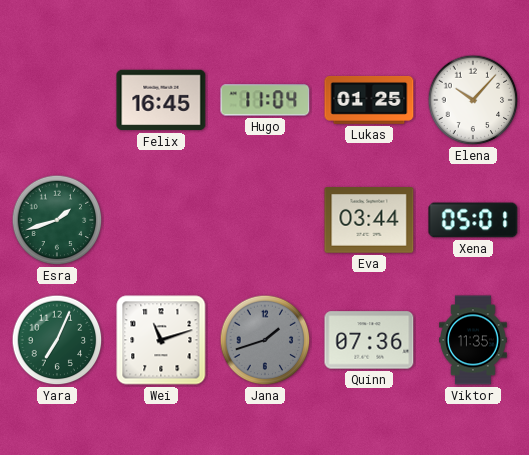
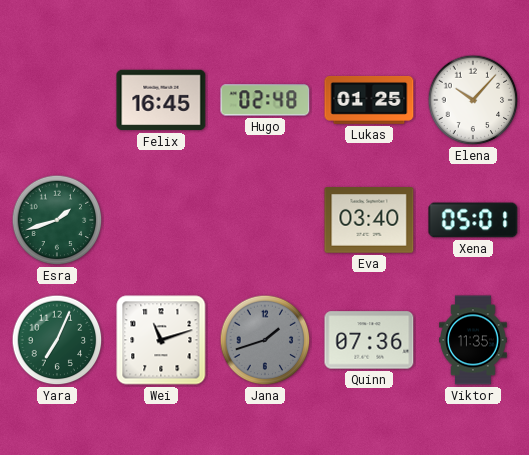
Hugo: 11:04 -> 02:48
Eva: 03:44 -> 03:40
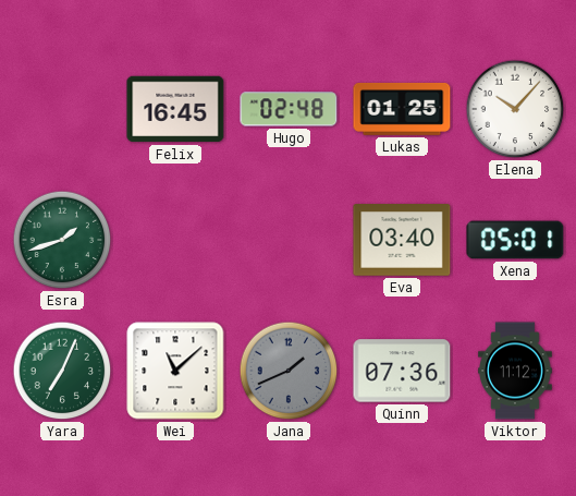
Wei: 11:12 -> 11:08
Jana: 1:42 -> 1:41
Viktor: 11:35 -> 11:12
